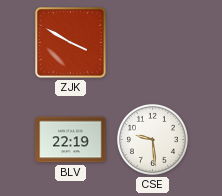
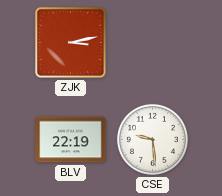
ZJK: 3:50 -> 3:13
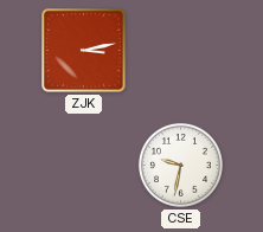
BLV: 22:19 -> none
CSE: 9:29 -> 9:32
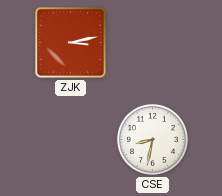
CSE: 9:32 -> 8:32
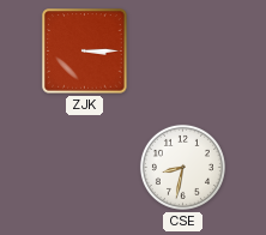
ZJK: 3:13 -> 3:15
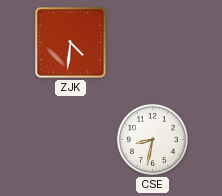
ZJK: 3:15 -> 4:31
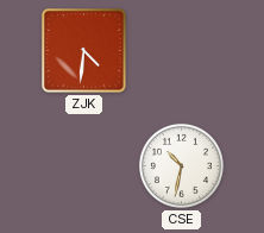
CSE: 8:32 -> 10:32
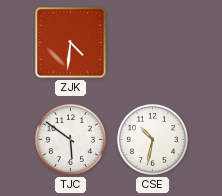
TJC: none -> 5:51
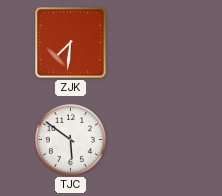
ZJK: 4:31 -> 7:31
CSE: 10:32 -> none
